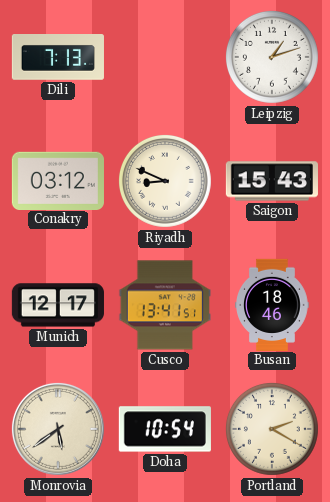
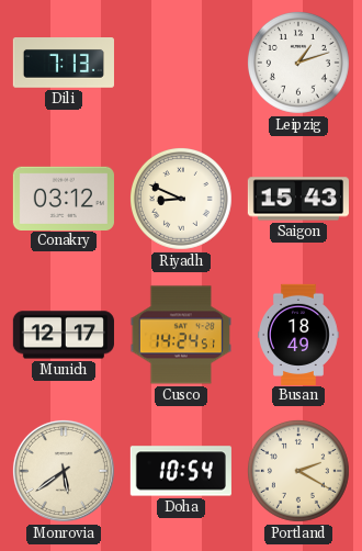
Cusco: 13:41 -> 14:24
Busan: 18:46 -> 18:49
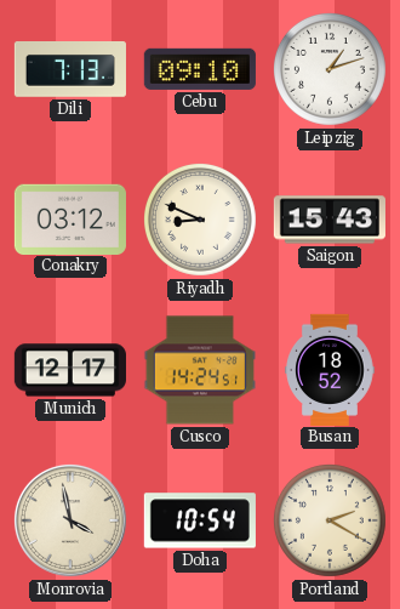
Cebu: none -> 09:10
Busan: 18:49 -> 18:52
Monrovia: 5:39 -> 3:58
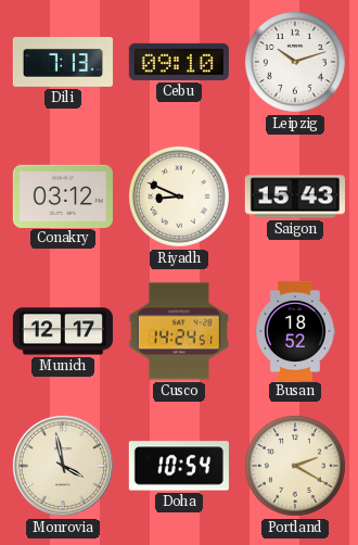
Leipzig: 1:12 -> 10:12
